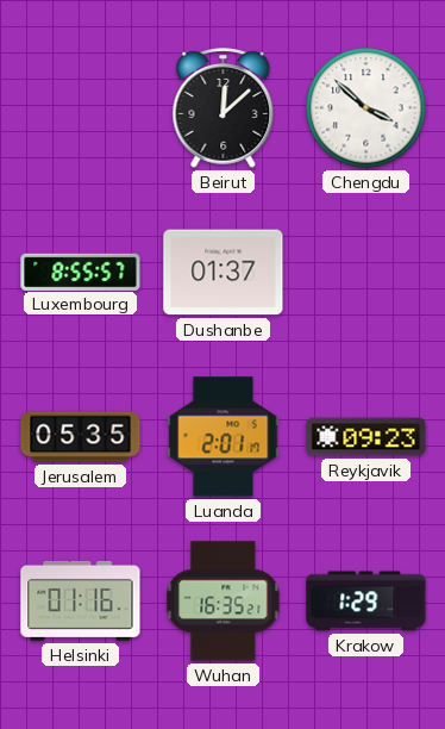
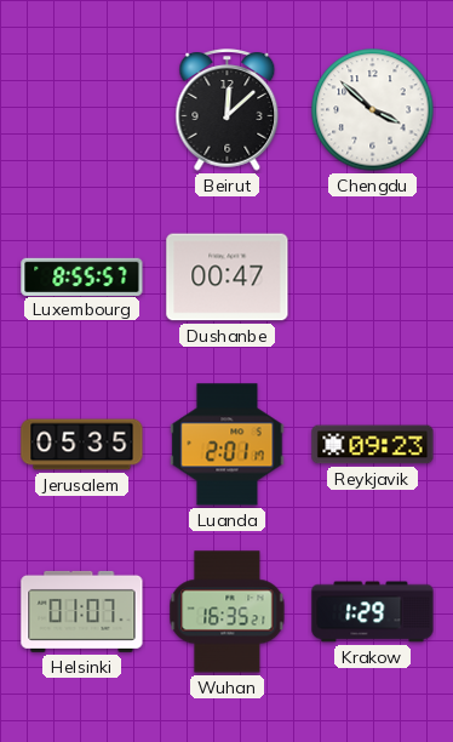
Dushanbe: 01:37 -> 00:47
Helsinki: 01:16 -> 01:07
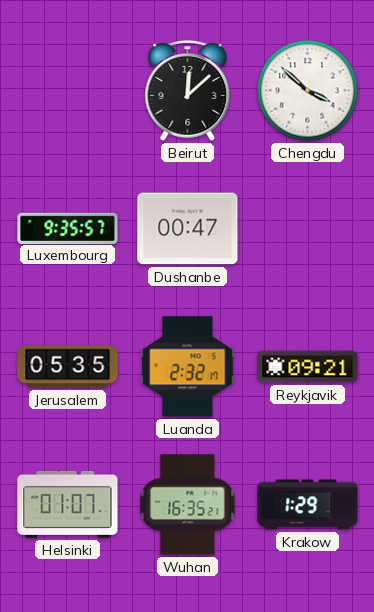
Luxembourg: 8:55 -> 9:35
Luanda: 2:01 -> 2:32
Reykjavik: 09:23 -> 09:21
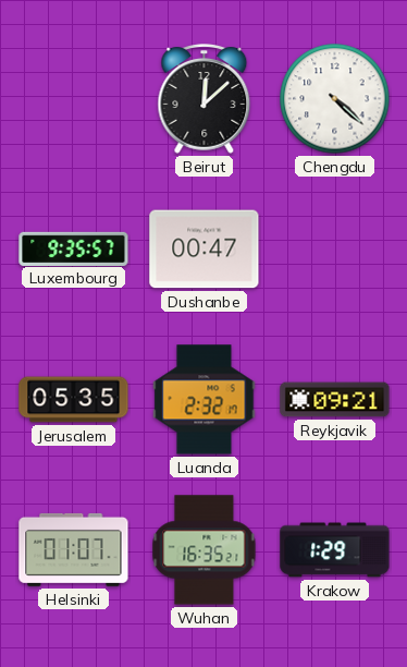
Chengdu: 3:52 -> 4:22
